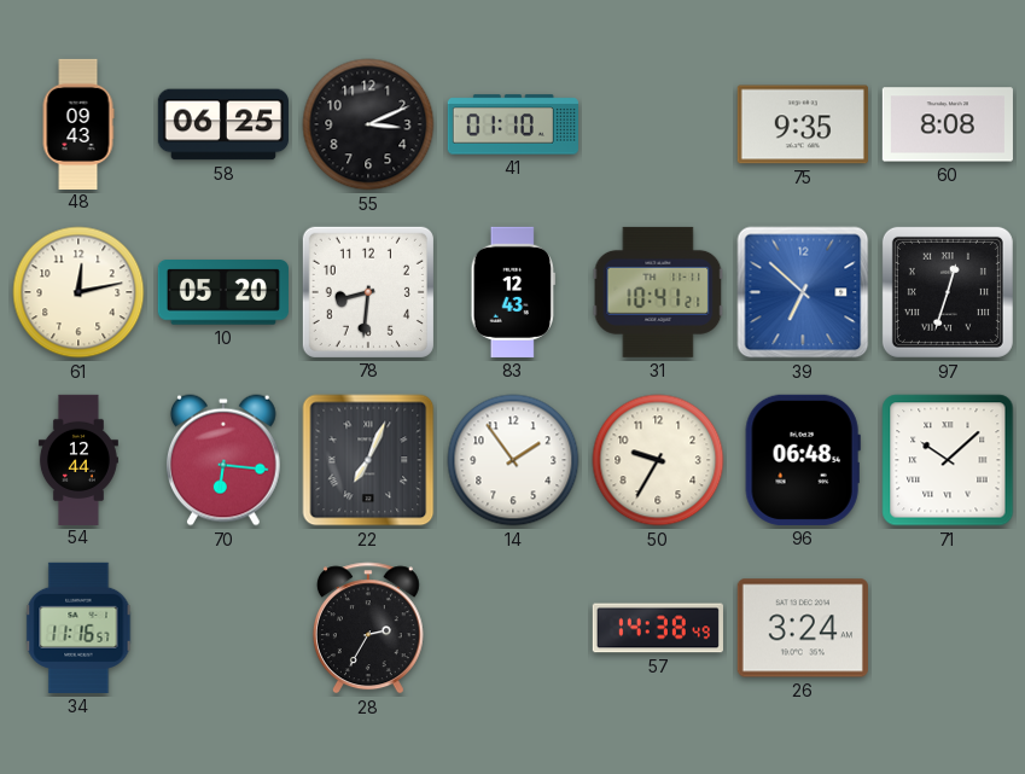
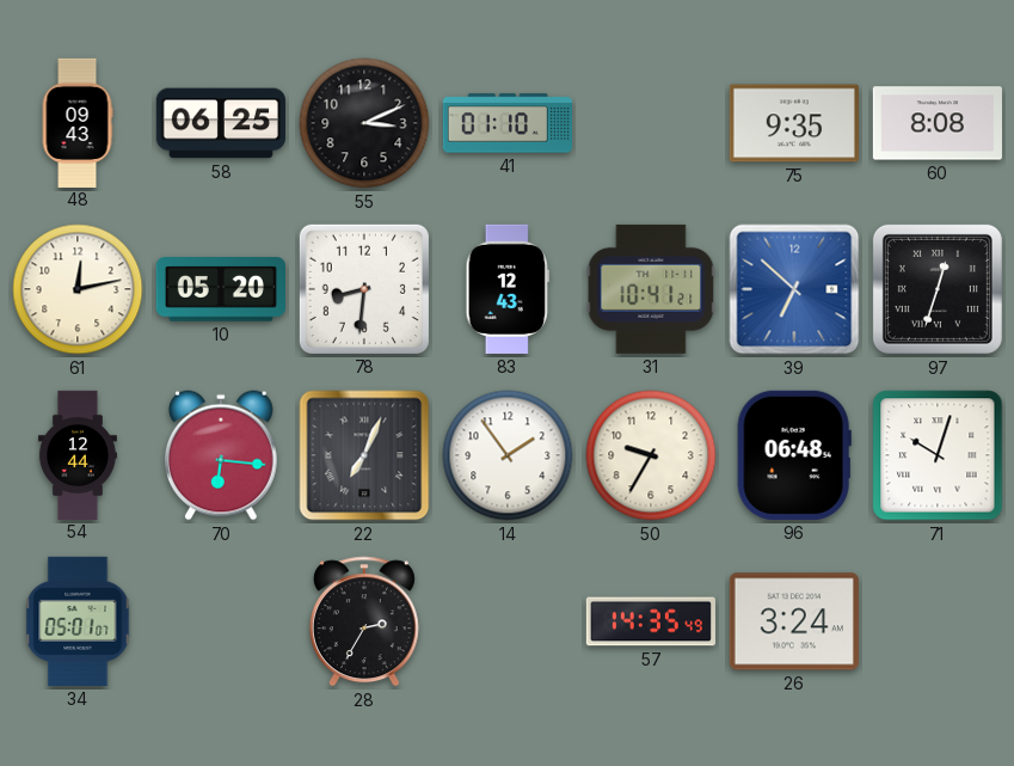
71: 10:08 -> 10:03
34: 11:16 -> 05:01
57: 14:38 -> 14:35
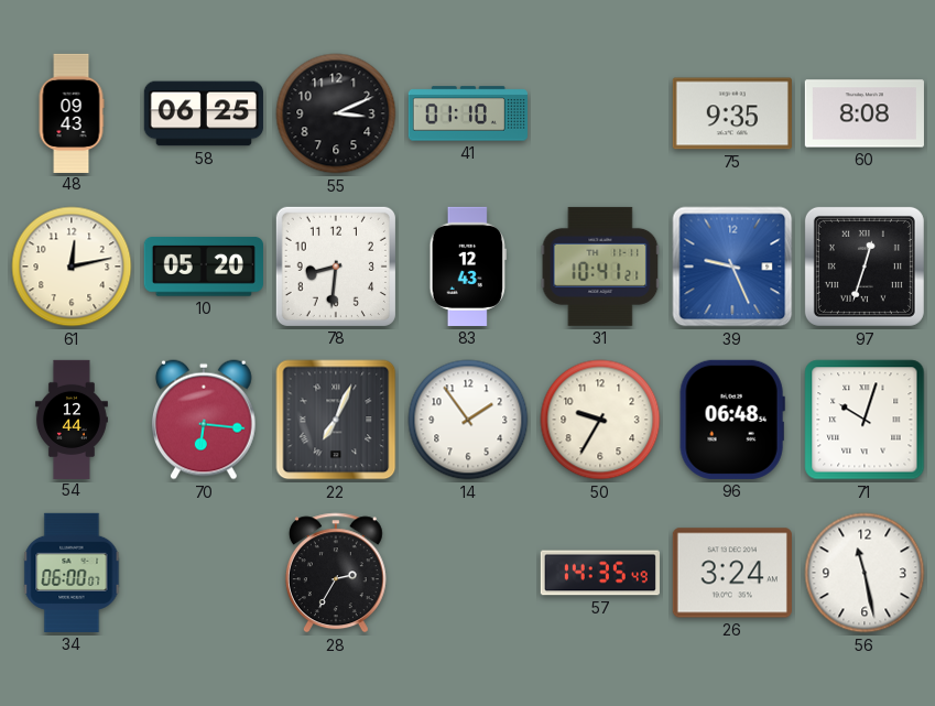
39: 6:52 -> 9:26
34: 05:01 -> 06:00
56: none -> 11:28
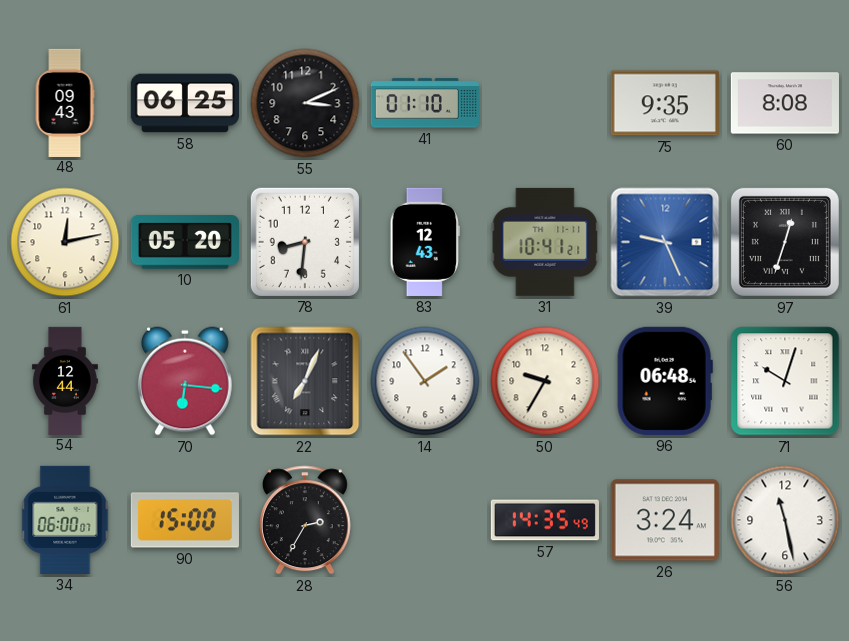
90: none -> 15:00
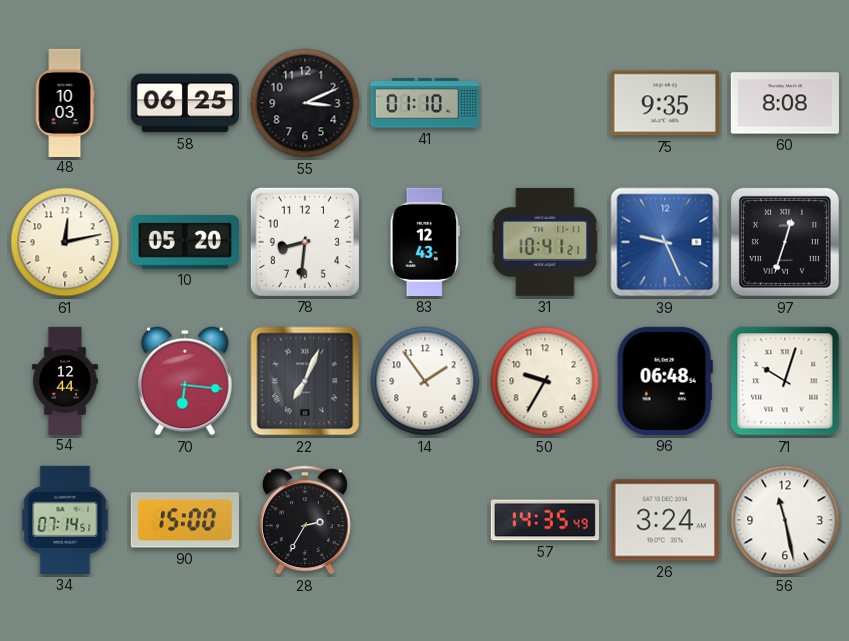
48: 09:43 -> 10:03
34: 06:00 -> 07:14
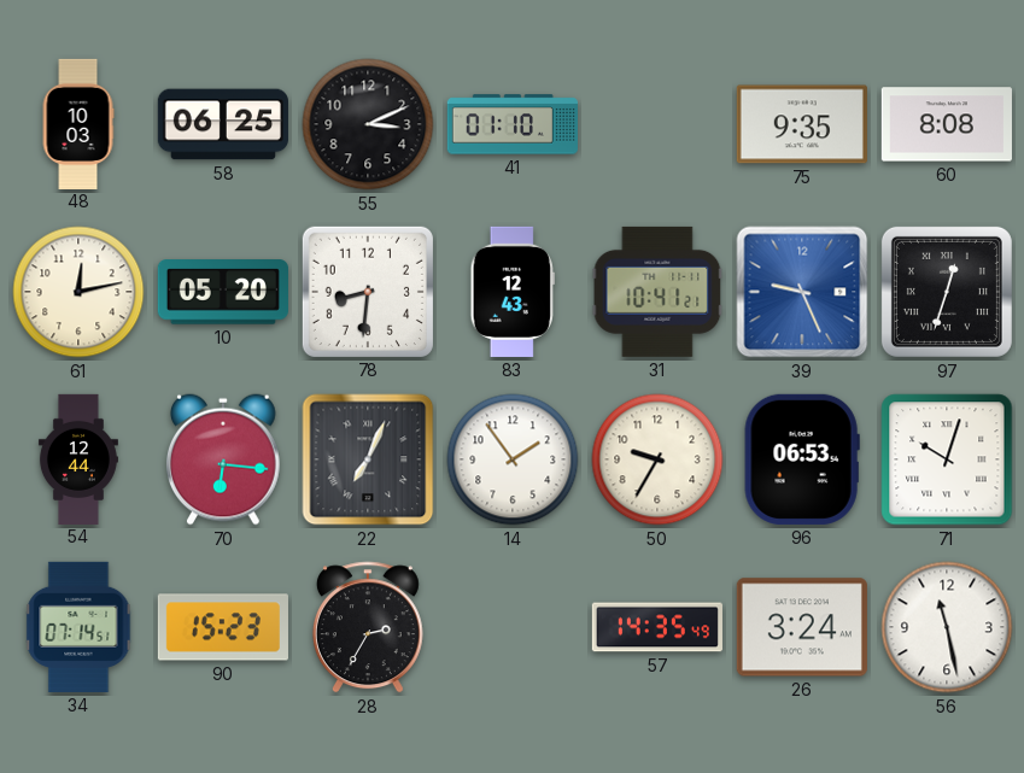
96: 06:48 -> 06:53
90: 15:00 -> 15:23
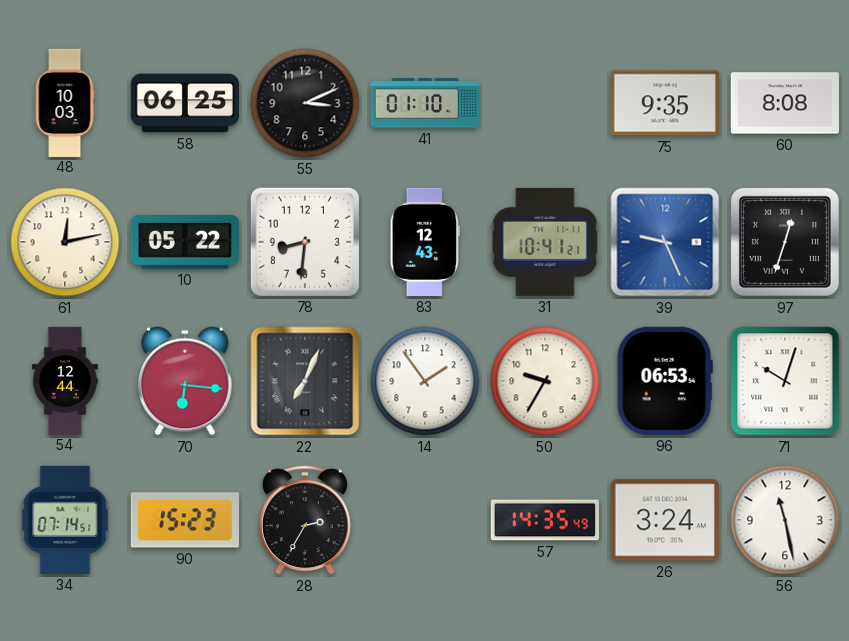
10: 05:20 -> 05:22
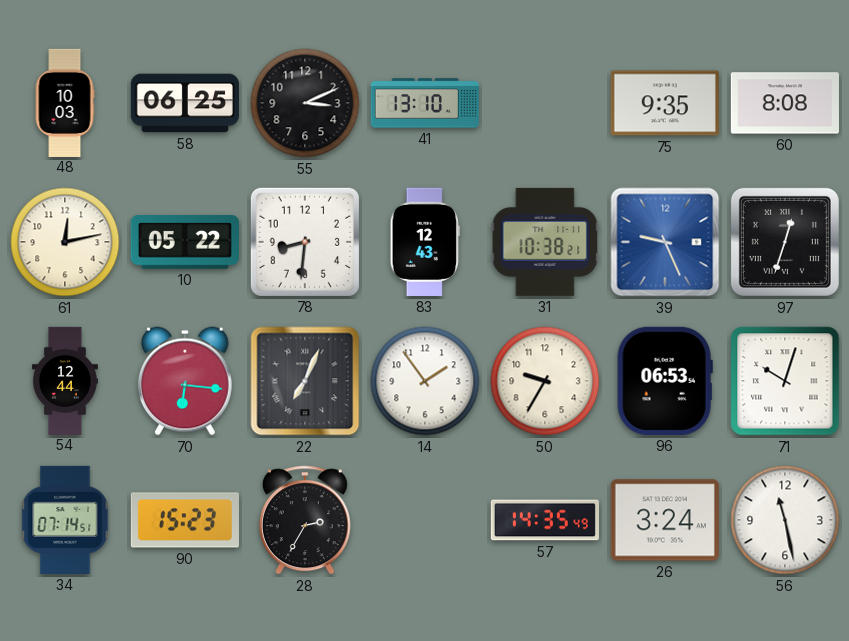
41: 01:10 -> 13:10
31: 10:41 -> 10:38
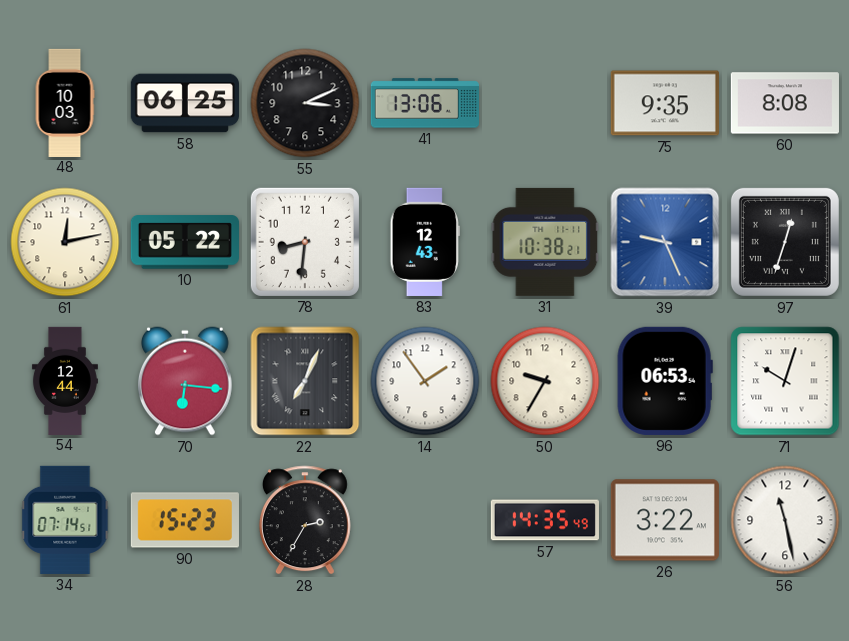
41: 13:10 -> 13:06
26: 3:24 -> 3:22
